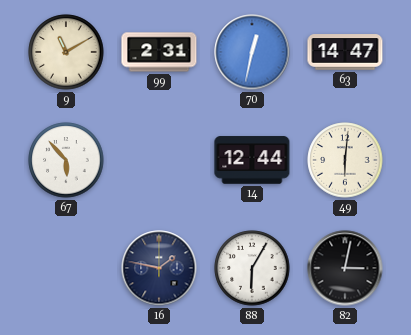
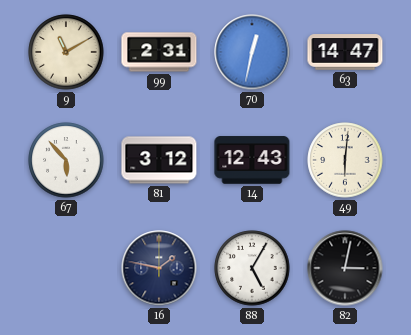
81: none -> 3:12
14: 12:44 -> 12:43
88: 6:05 -> 5:05
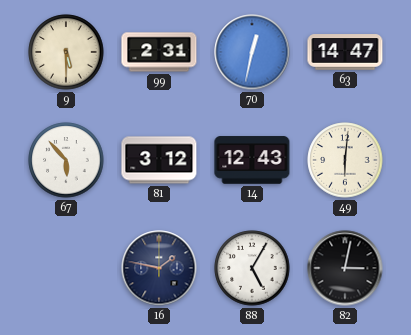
9: 11:10 -> 5:30
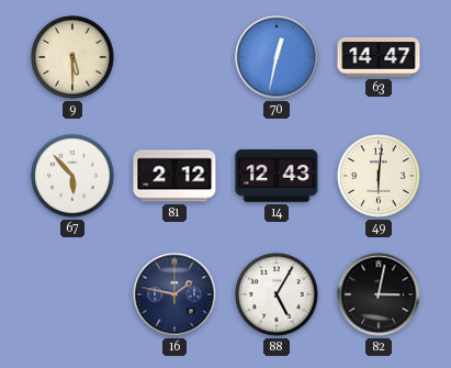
99: 2:31 -> none
81: 3:12 -> 2:12
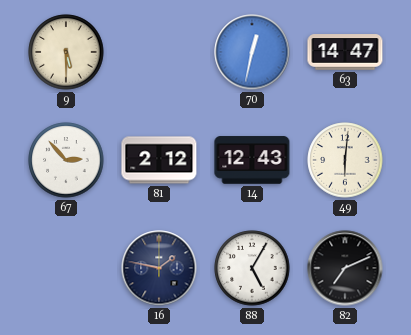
67: 5:53 -> 2:53
82: 3:02 -> 7:11
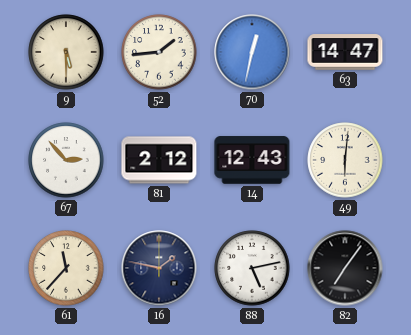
52: none -> 1:44
61: none -> 11:37
88: 5:05 -> 5:13
82: 7:11 -> 7:06
